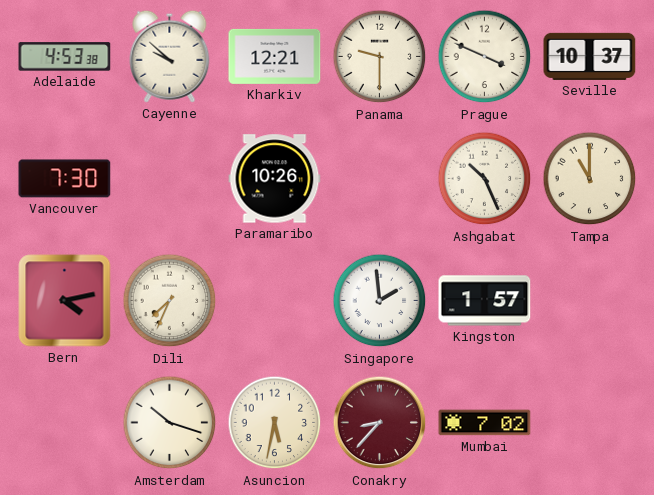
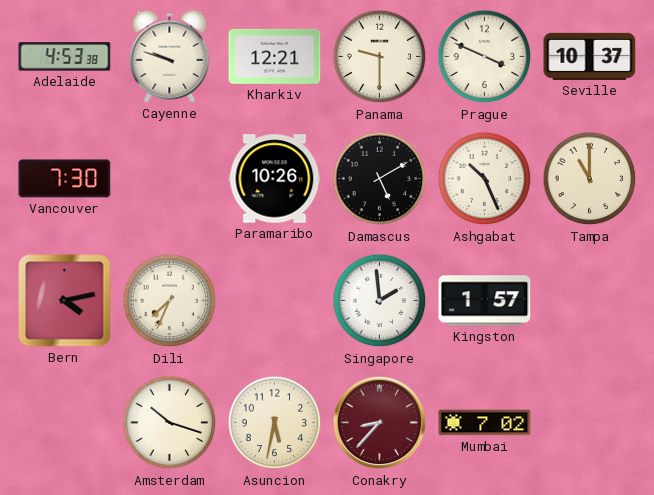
Cayenne: 9:52 -> 9:48
Damascus: none -> 5:10
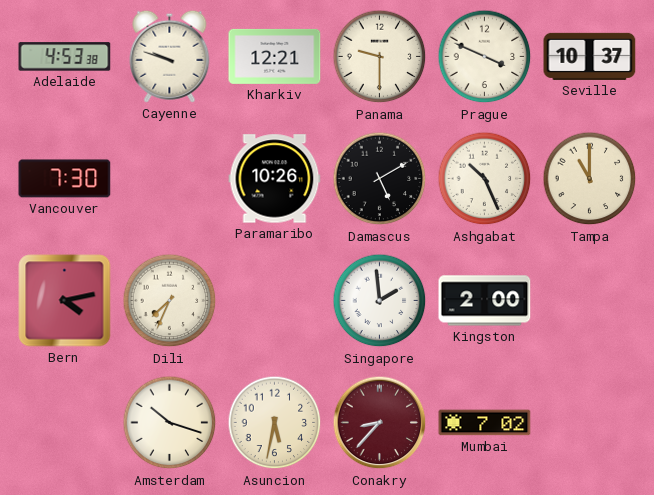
Kingston: 1:57 -> 2:00
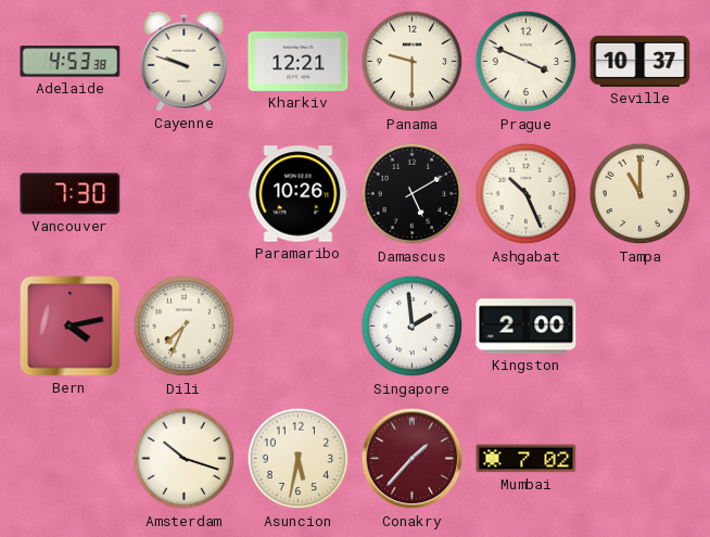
Conakry: 8:37 -> 1:37
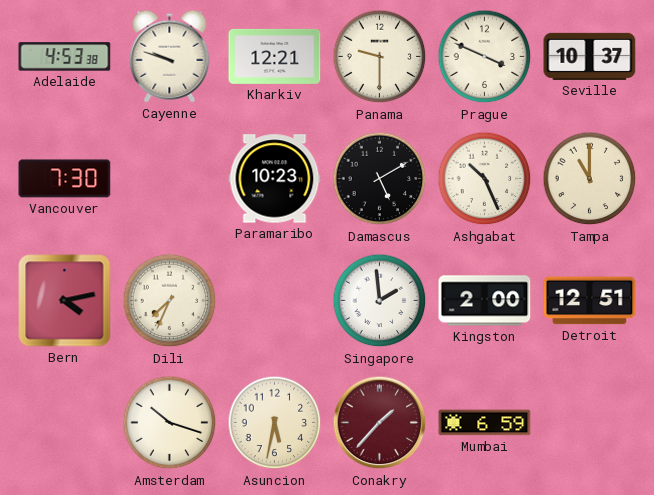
Paramaribo: 10:26 -> 10:23
Detroit: none -> 12:51
Mumbai: 7:02 -> 6:59
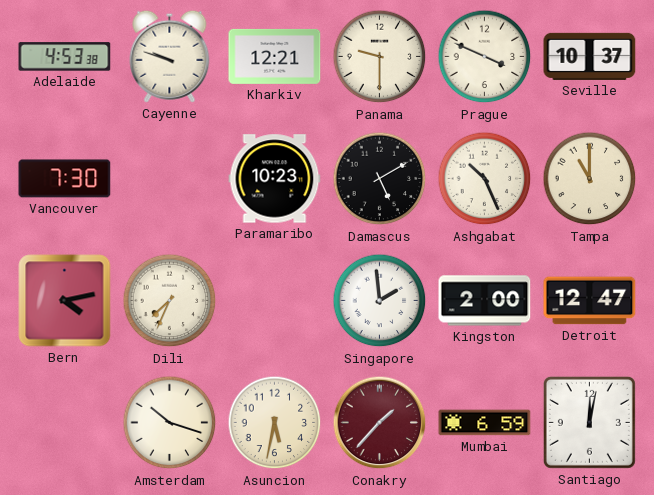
Detroit: 12:51 -> 12:47
Santiago: none -> 12:02
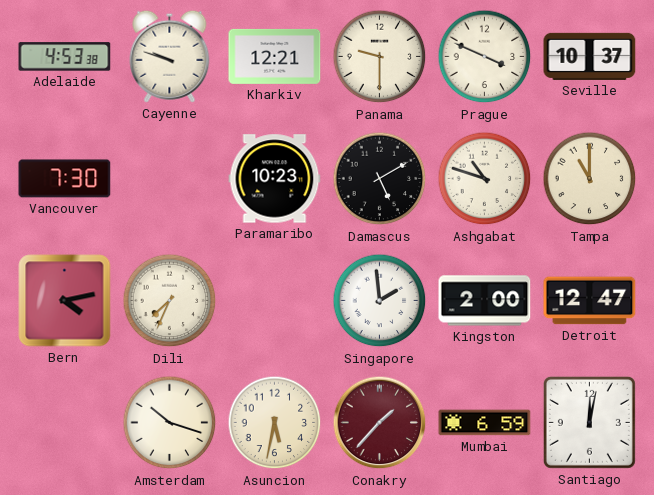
Ashgabat: 10:26 -> 10:48
